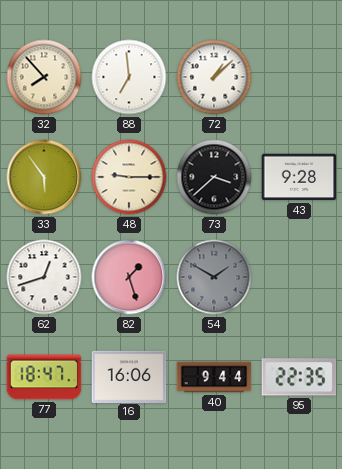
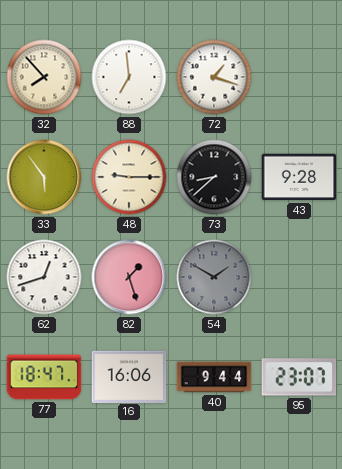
72: 1:08 -> 1:18
73: 3:38 -> 8:38
95: 22:35 -> 23:07
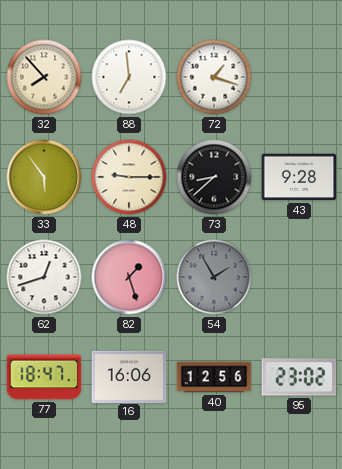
54: 1:50 -> 1:55
40: 9:44 -> 12:56
95: 23:07 -> 23:02
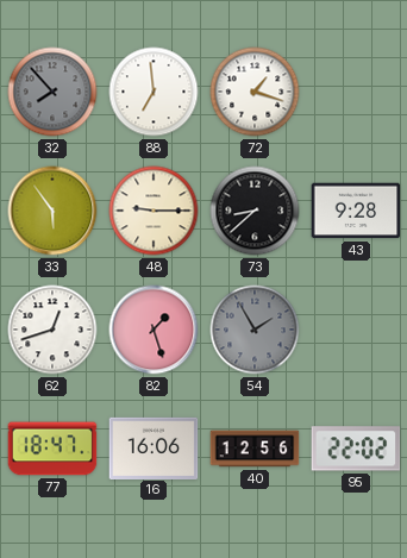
32 dial: cream -> grey
95: 23:02 -> 22:02
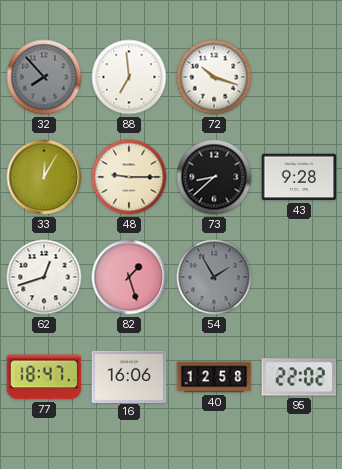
72: 1:18 -> 10:18
33: 5:54 -> 12:05
40: 12:56 -> 12:58
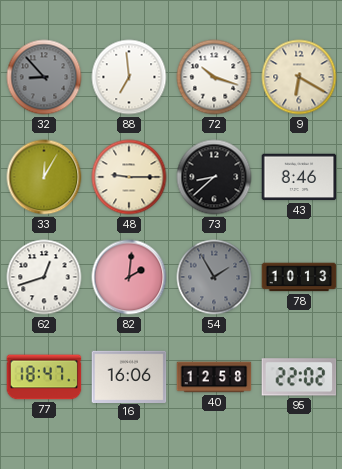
32: 7:53 -> 8:53
9: none -> 6:20
43: 9:28 -> 8:46
82: 1:27 -> 2:01
78: none -> 10:13
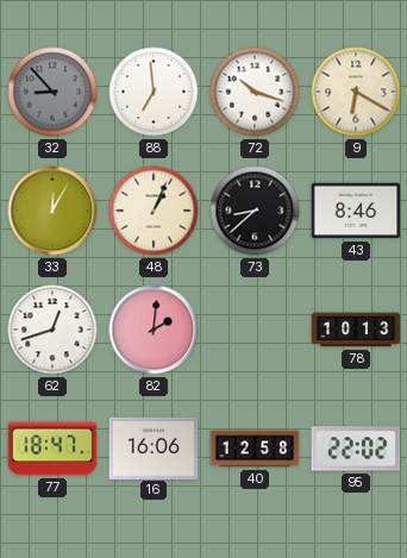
48: 9:15 -> 1:04
54: 1:55 -> none
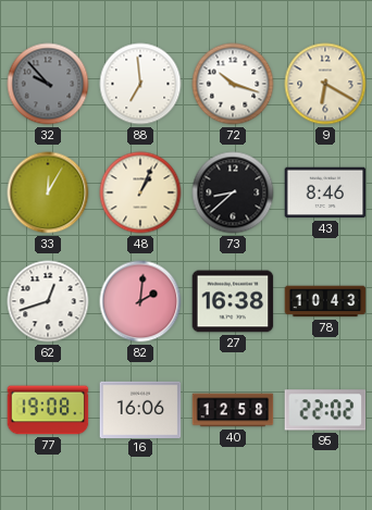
32: 8:53 -> 9:53
27: none -> 16:38
78: 10:13 -> 10:43
77: 18:47 -> 19:08
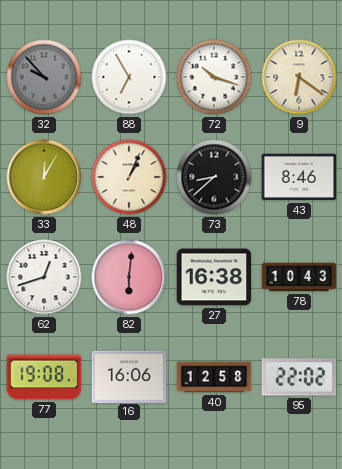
88: 6:59 -> 6:55
9: 6:20 -> 6:21
82: 2:01 -> 6:01
